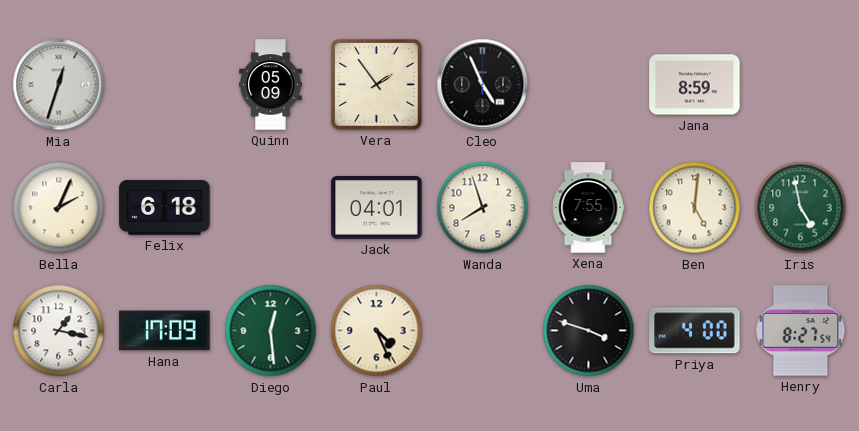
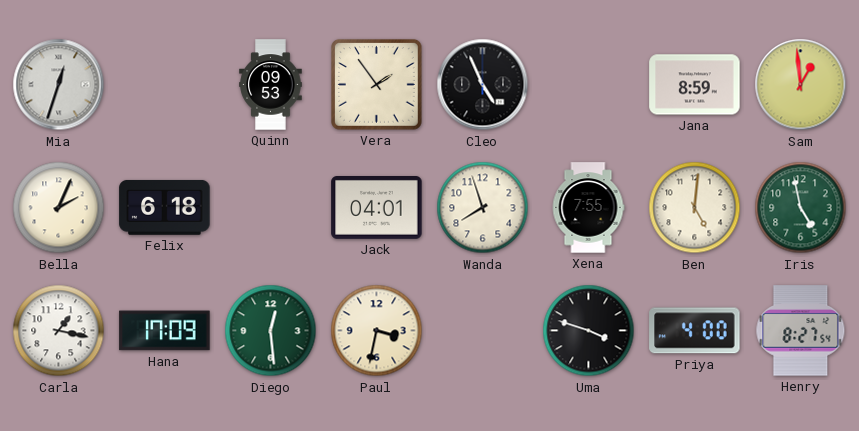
Quinn: 05:09 -> 09:53
Sam: none -> 12:59
Paul: 4:26 -> 3:32
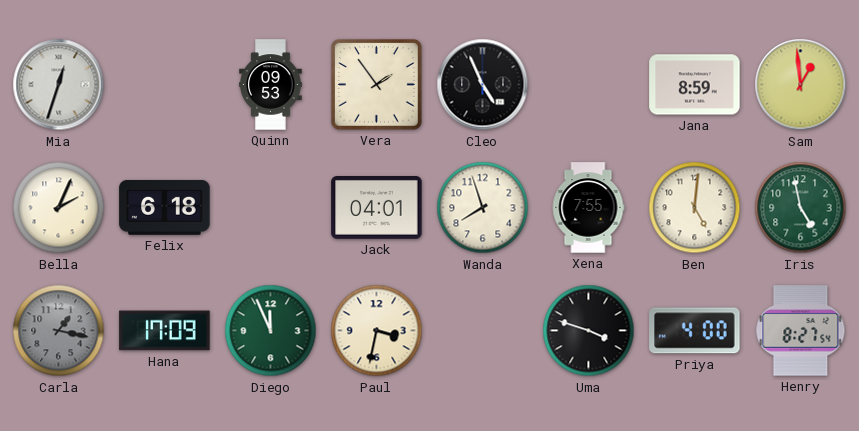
Carla dial: white -> grey
Diego: 12:29 -> 11:56
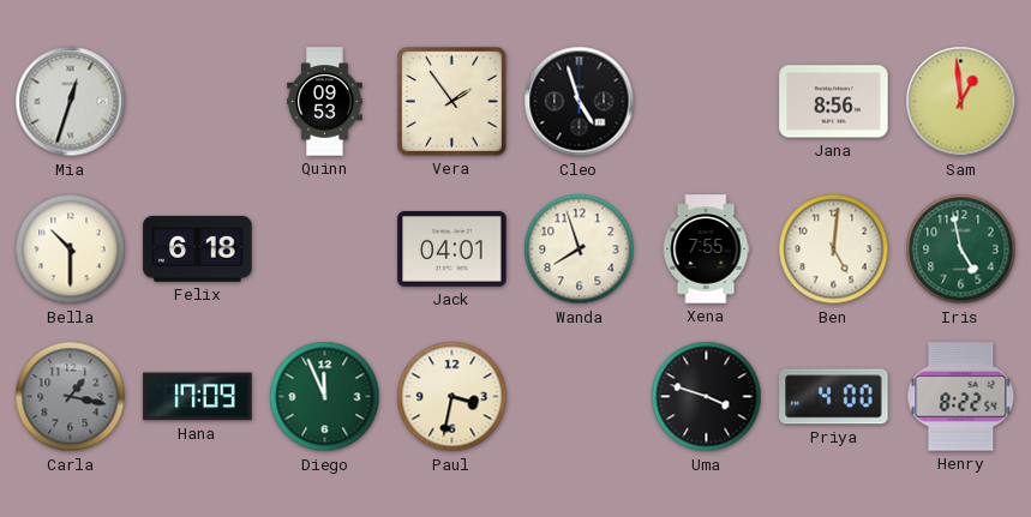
Cleo: 4:56 -> 4:57
Jana: 8:59 -> 8:56
Bella: 2:04 -> 10:30
Henry: 8:27 -> 8:22
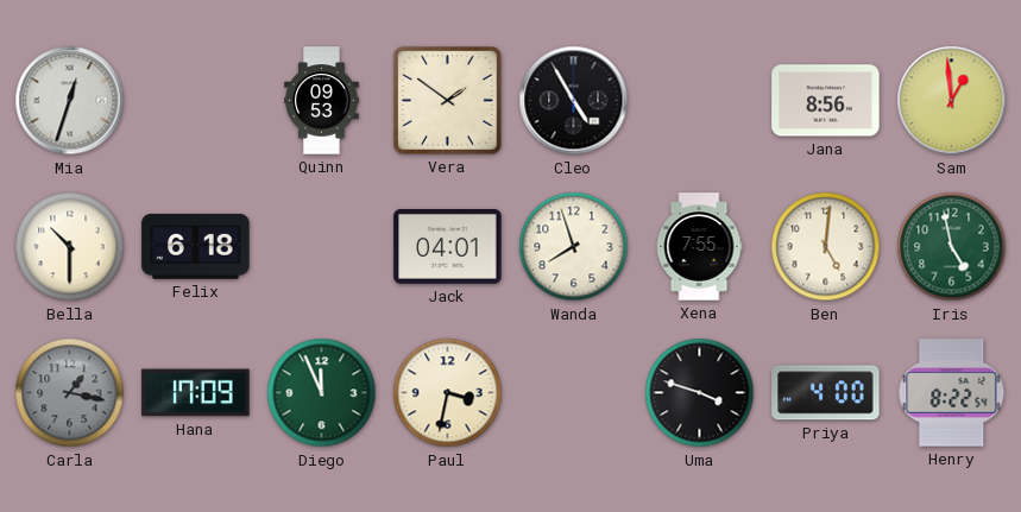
Vera: 1:54 -> 1:51
Cleo: 4:57 -> 4:55
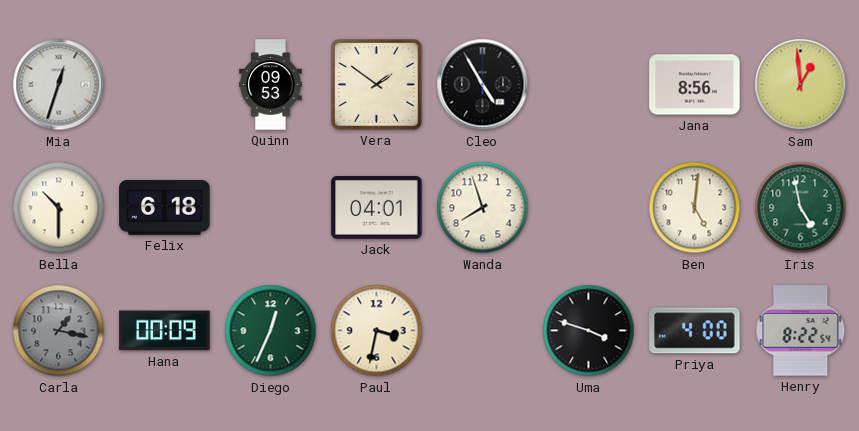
Xena: 7:55 -> none
Hana: 17:09 -> 00:09
Diego: 11:56 -> 12:34
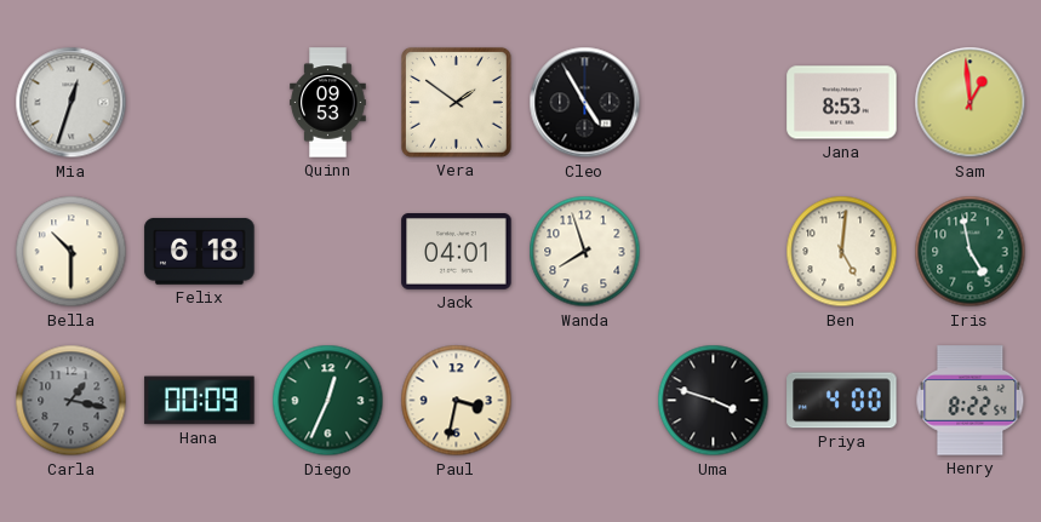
Jana: 8:56 -> 8:53
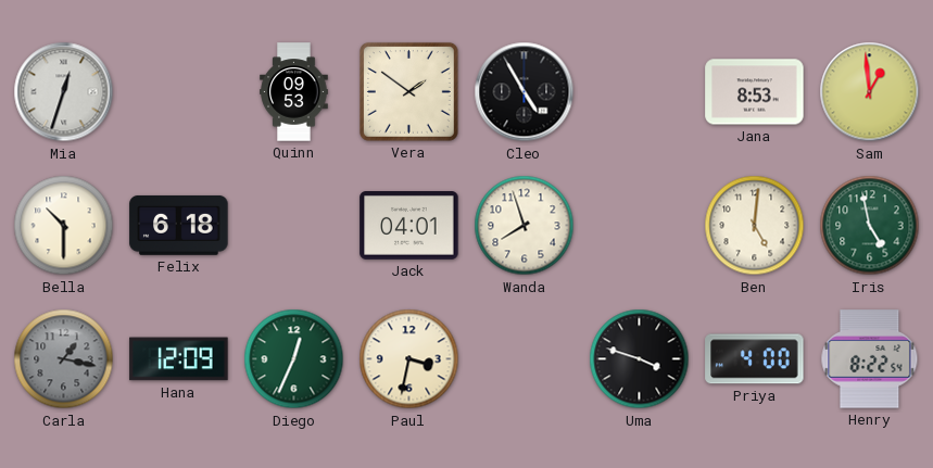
Hana: 00:09 -> 12:09
